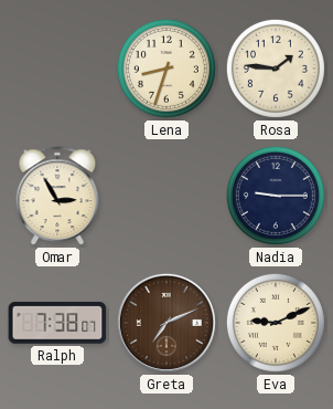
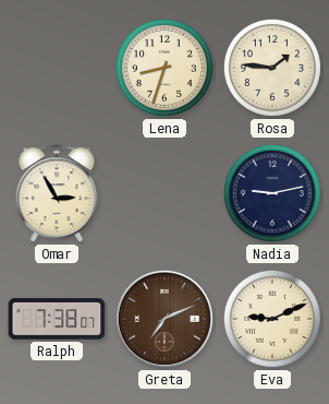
Nadia: 9:15 -> 9:13
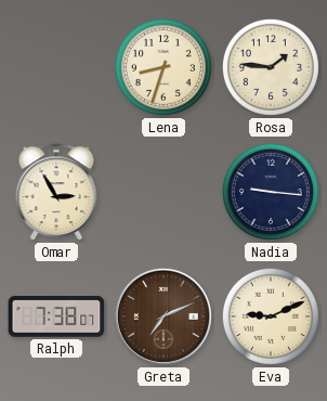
Nadia: 9:13 -> 9:16
